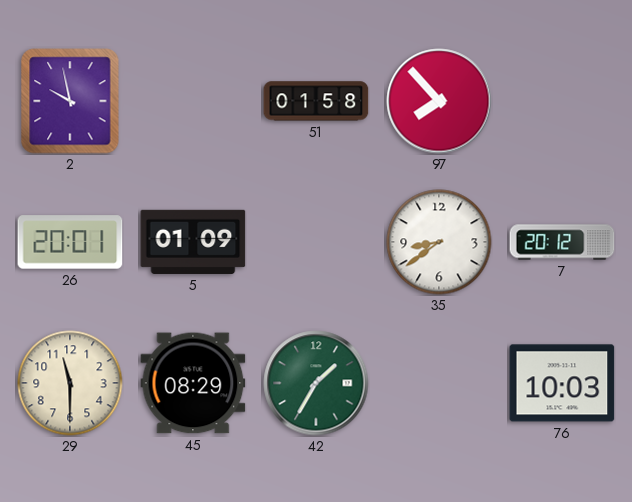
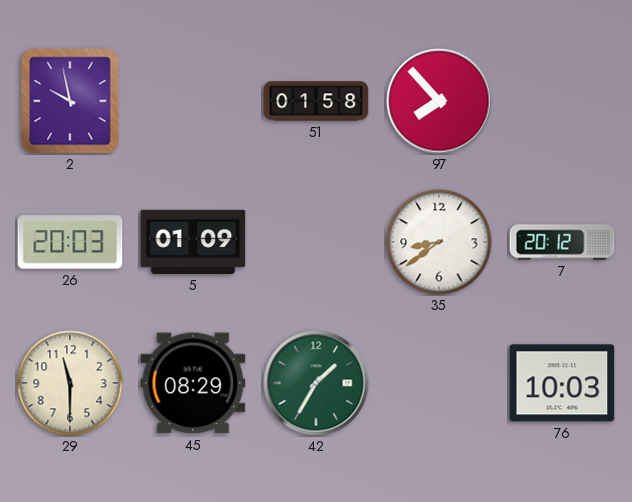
26: 20:01 -> 20:03
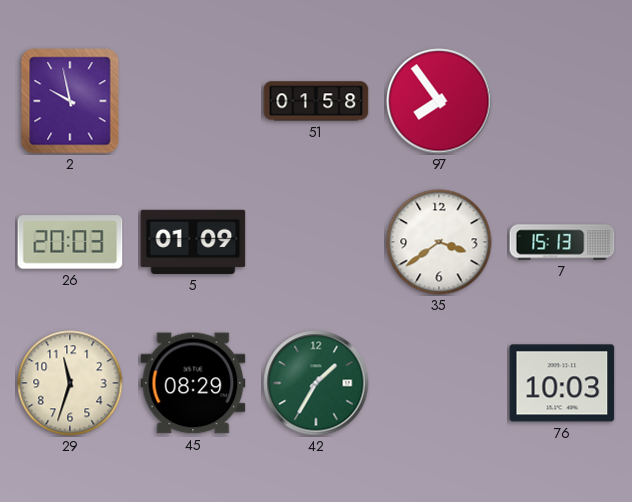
97: 7:53 -> 7:54
35: 8:39 -> 3:39
7: 20:12 -> 15:13
29: 11:30 -> 11:33
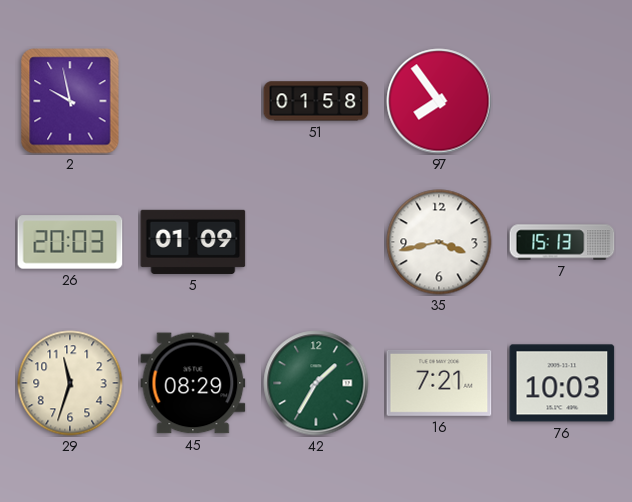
35: 3:39 -> 3:43
16: none -> 7:21
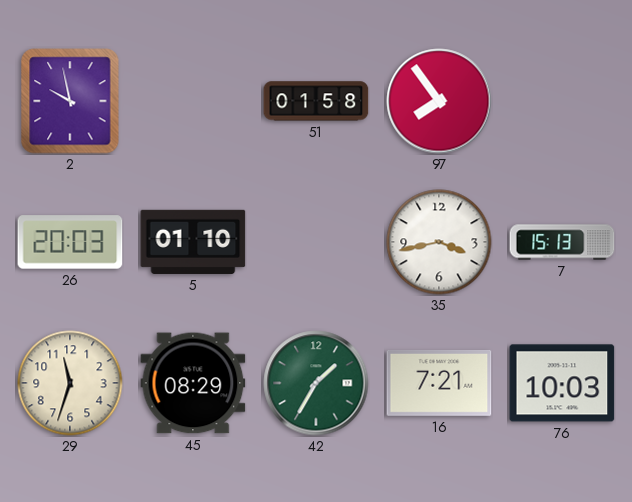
5: 01:09 -> 01:10
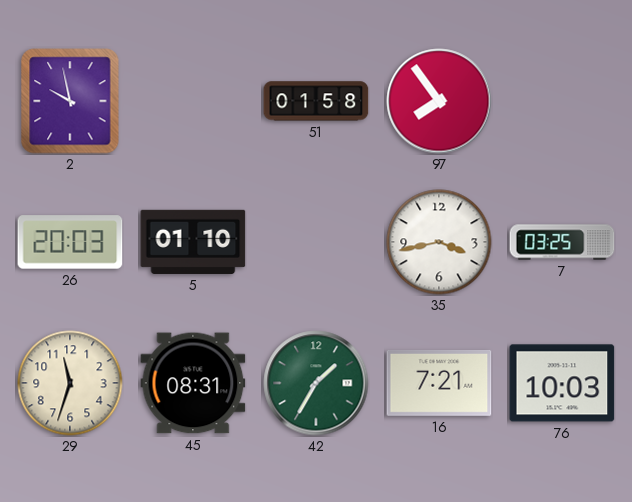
7: 15:13 -> 03:25
45: 08:29 -> 08:31
